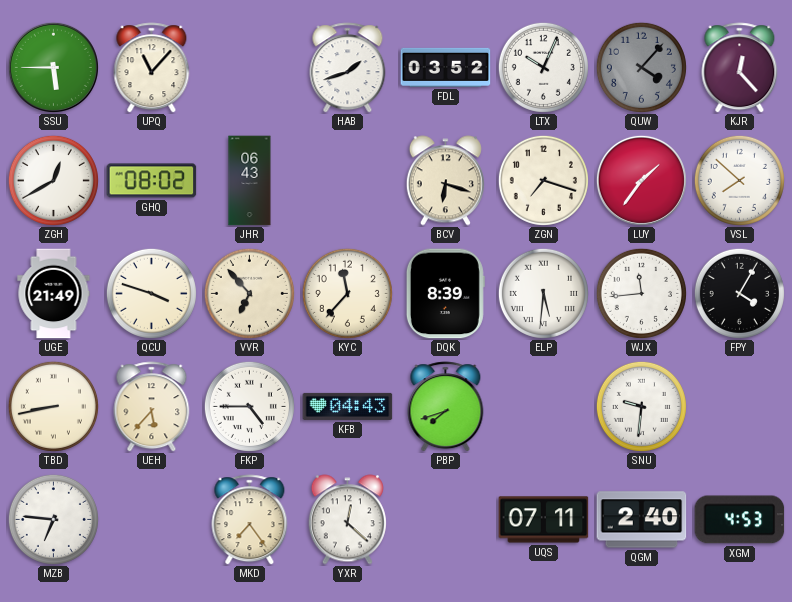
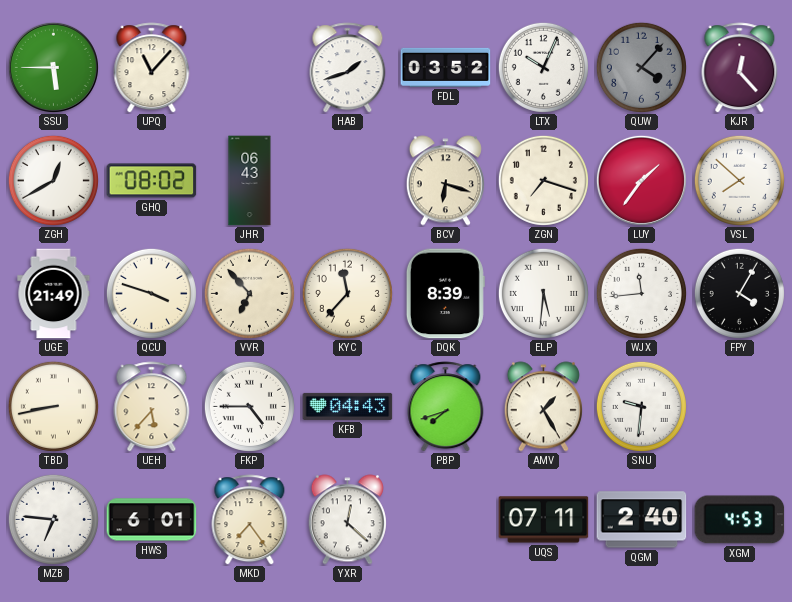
AMV: none -> 1:25
HWS: none -> 6:01
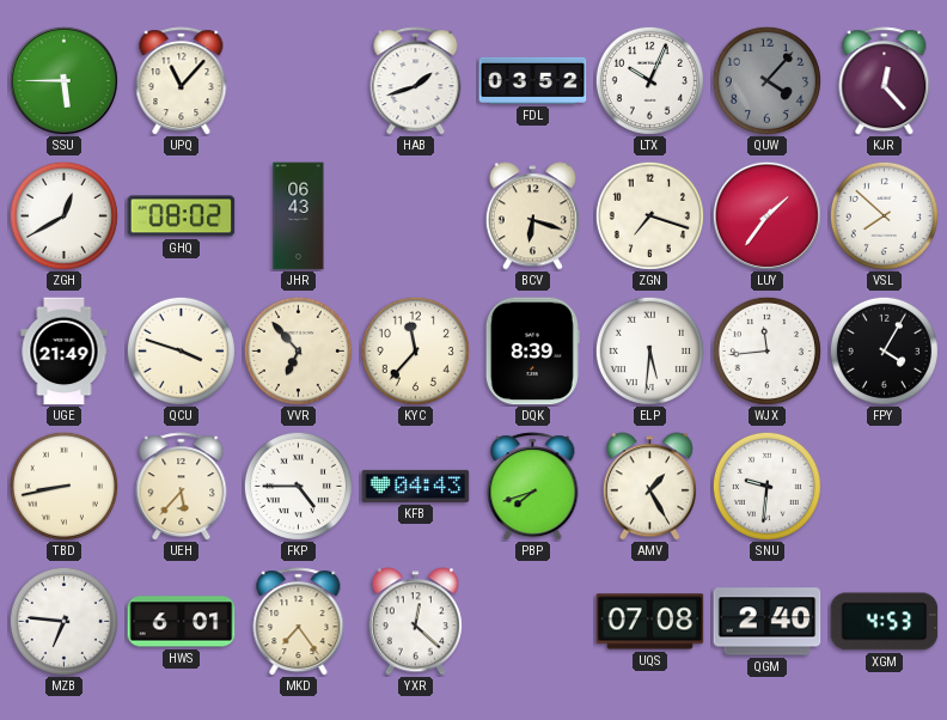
UQS: 07:11 -> 07:08
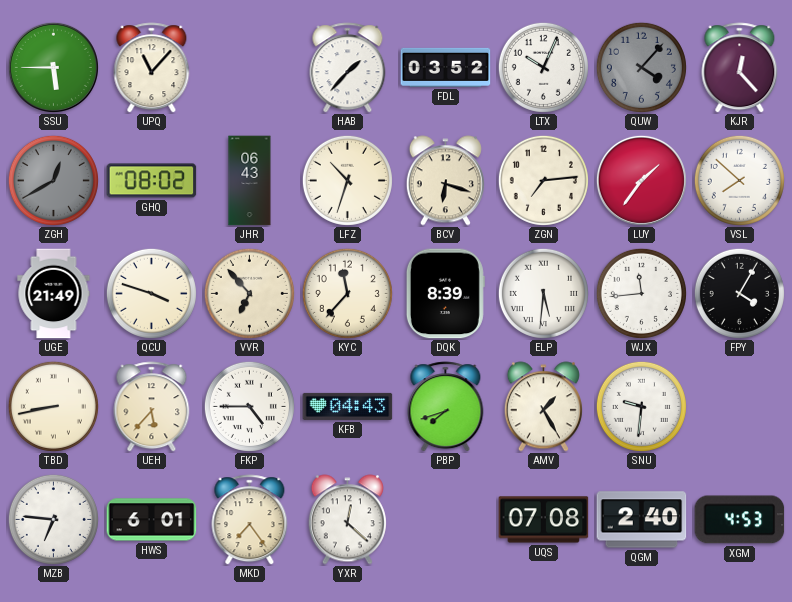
HAB: 1:42 -> 1:37
ZGH dial: white -> grey
LFZ: none -> 10:33
ZGN: 7:18 -> 7:14
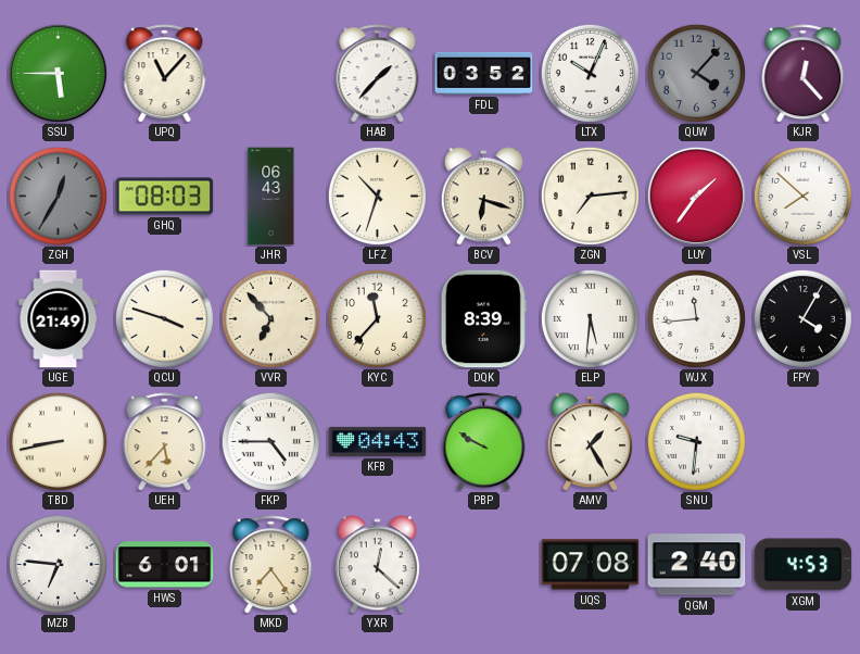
ZGH: 12:40 -> 12:35
GHQ: 08:02 -> 08:03
PBP: 7:42 -> 9:50
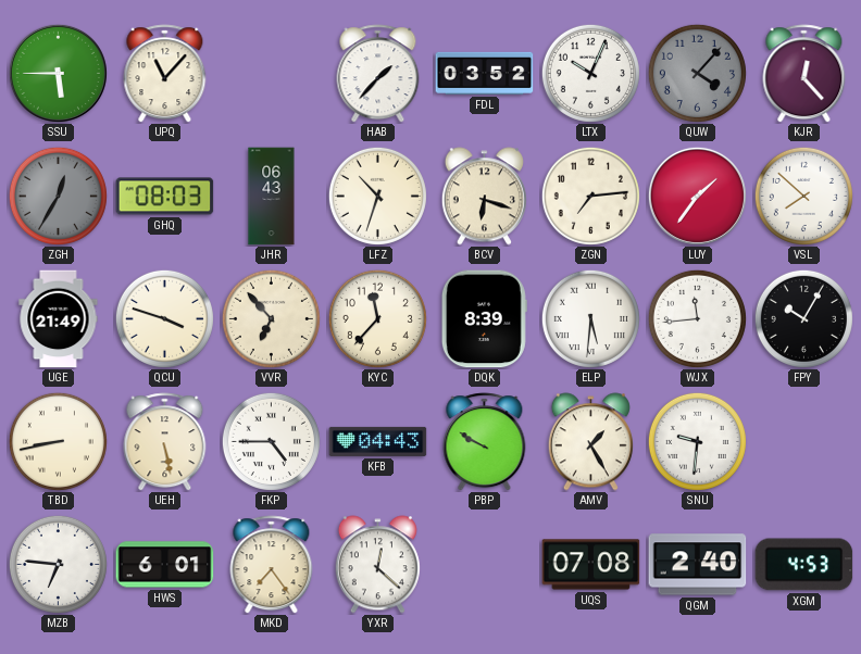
FPY: 4:05 -> 10:05
UEH: 5:37 -> 5:28
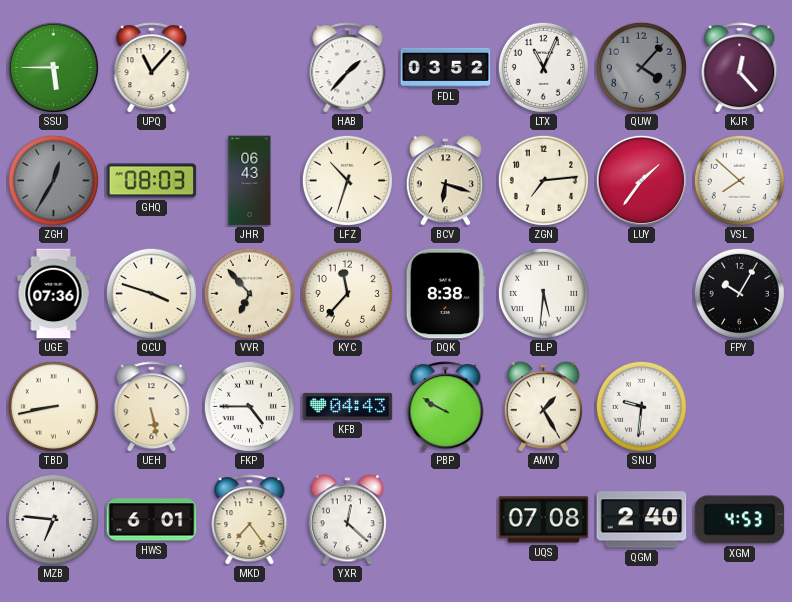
LTX: 10:04 -> 11:04
UGE: 21:49 -> 07:36
DQK: 8:39 -> 8:38
WJX: 11:44 -> none
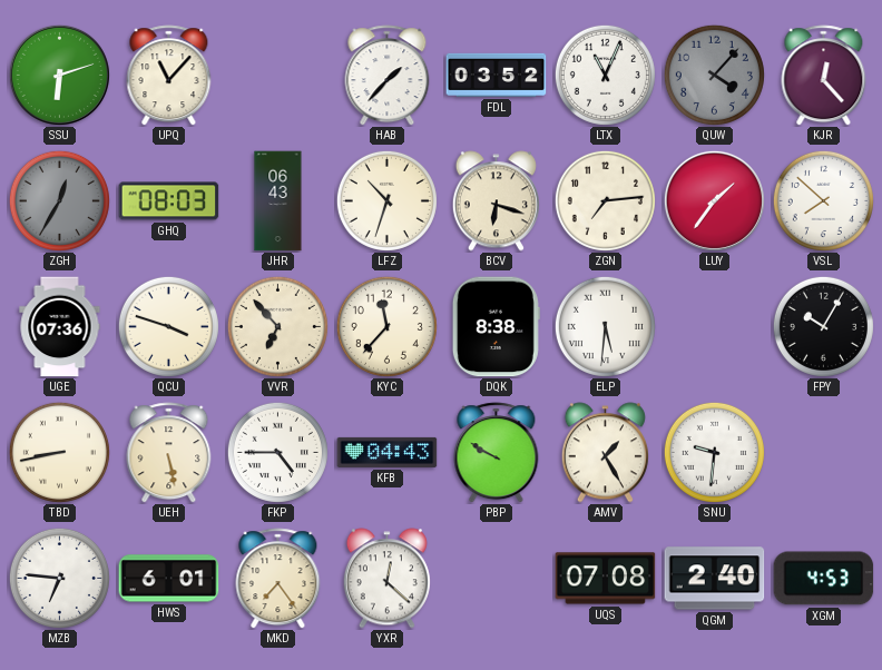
SSU: 5:45 -> 6:12
